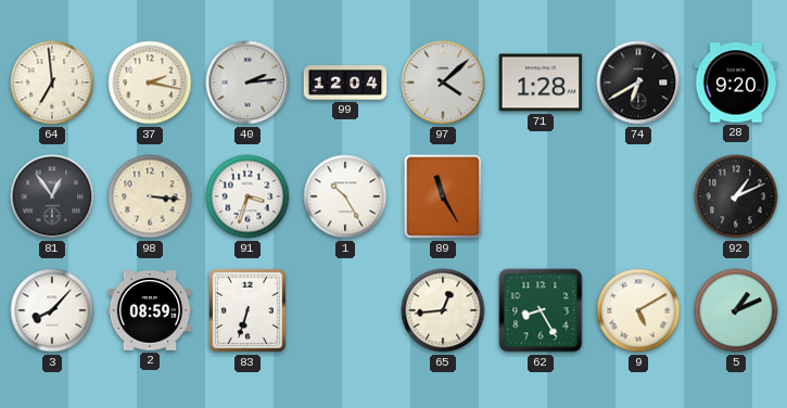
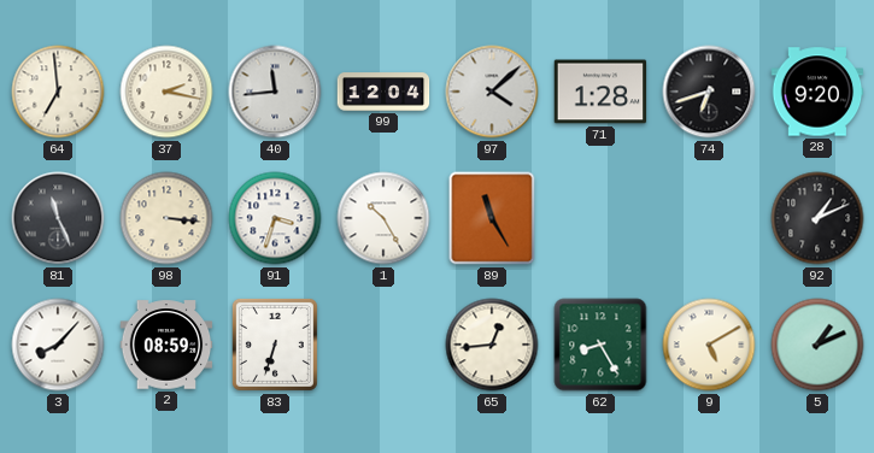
40: 2:14 -> 11:44
74: 6:40 -> 6:42
81: 12:54 -> 11:26
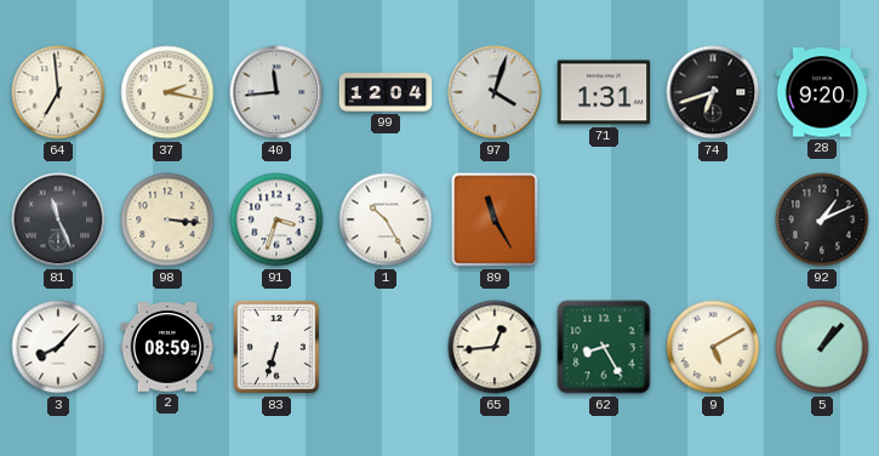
97: 4:08 -> 4:03
71: 1:28 -> 1:31
5: 1:11 -> 1:07
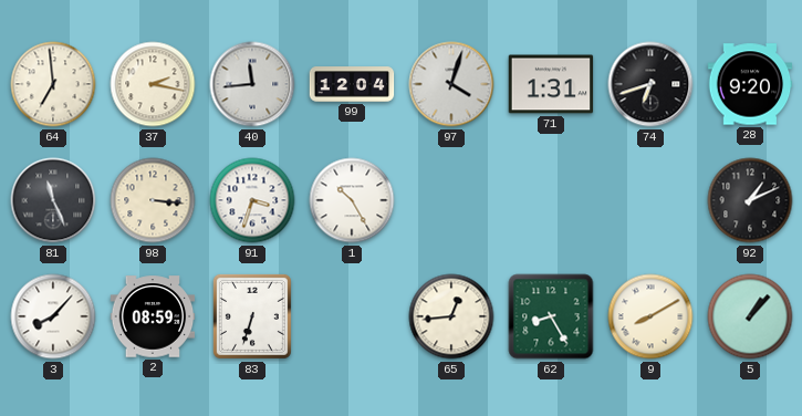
89: 11:25 -> none
9: 5:10 -> 8:10
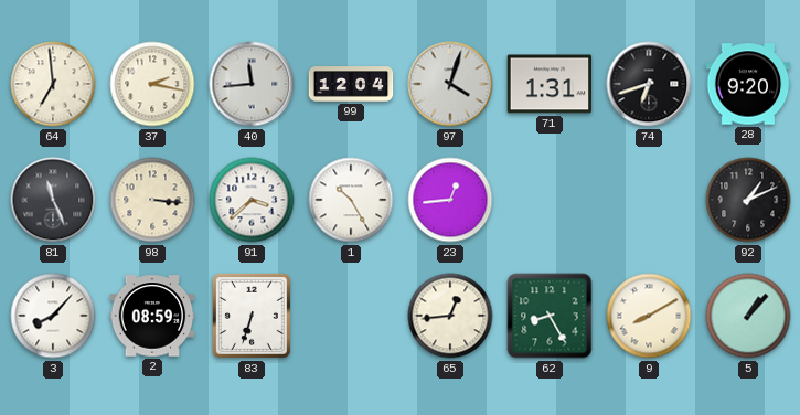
91: 3:33 -> 3:38
23: none -> 12:44
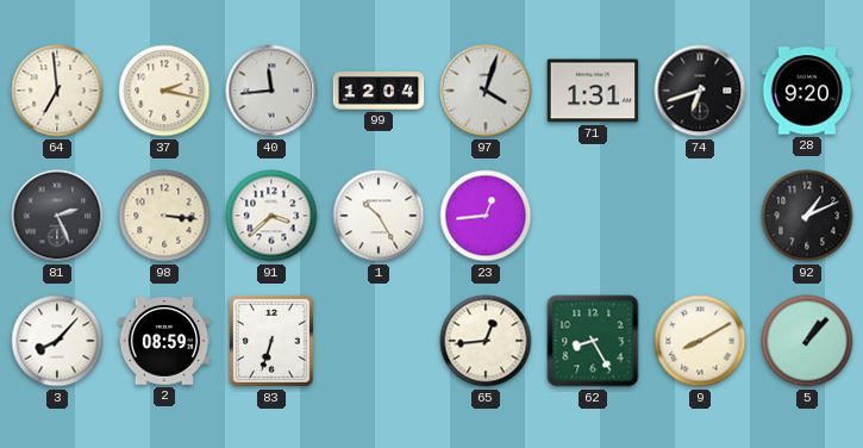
81: 11:26 -> 2:26
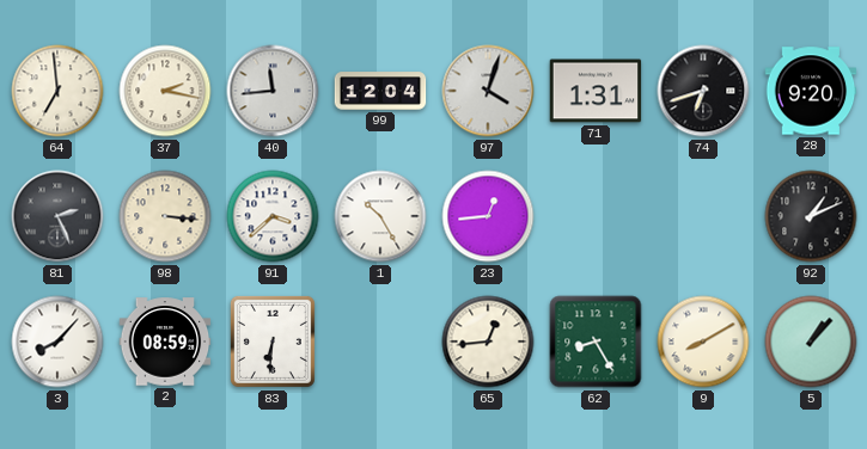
83: 6:33 -> 6:31
